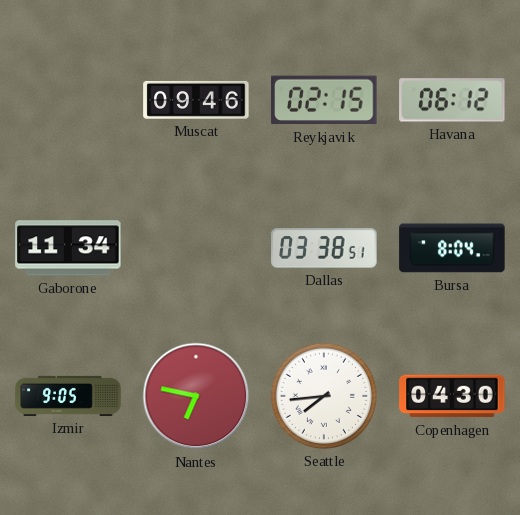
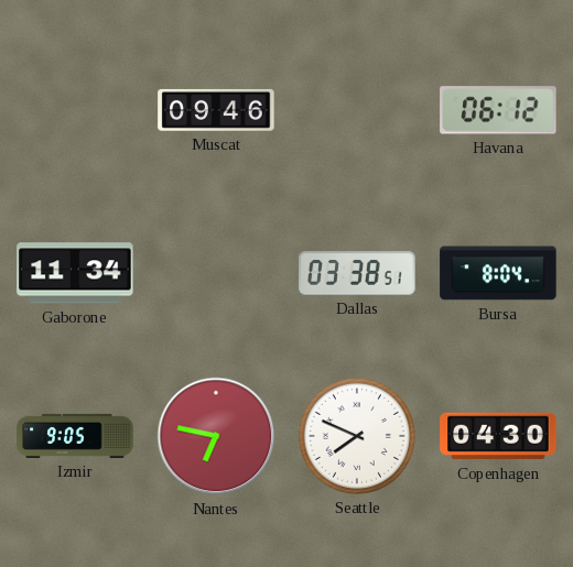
Reykjavik: 02:15 -> none
Seattle: 7:44 -> 7:49
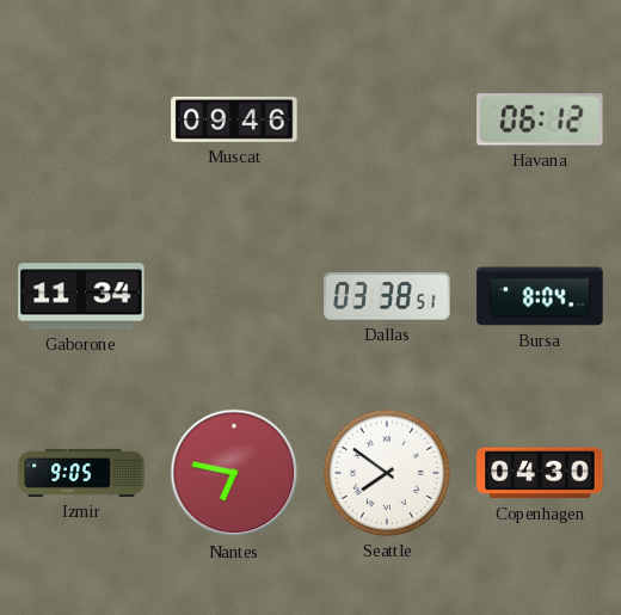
Seattle: 7:49 -> 7:51
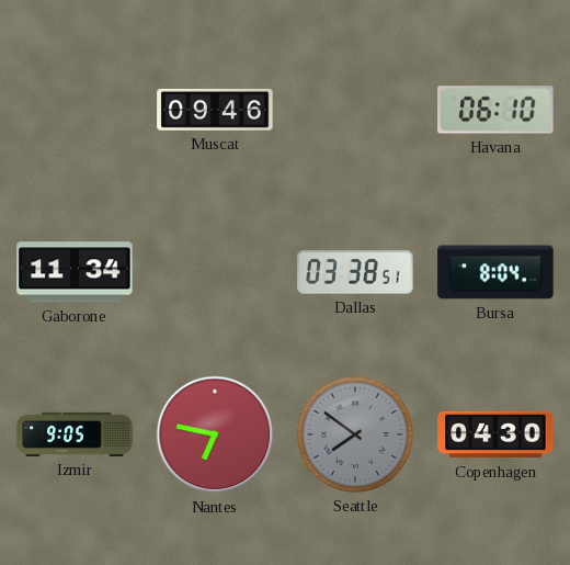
Havana: 06:12 -> 06:10
Seattle dial: white -> grey
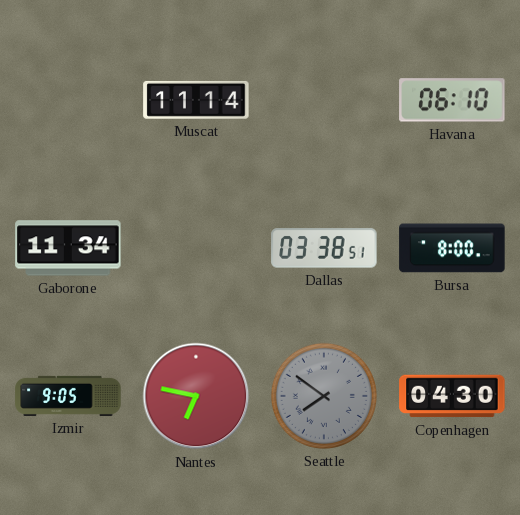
Muscat: 09:46 -> 11:14
Bursa: 8:04 -> 8:00
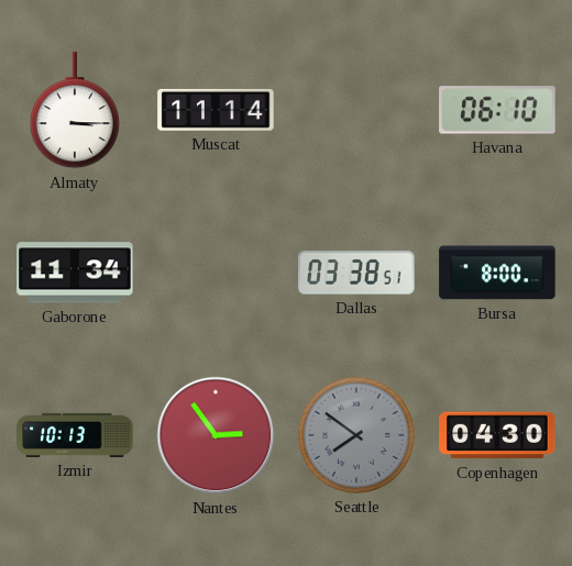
Almaty: none -> 3:15
Izmir: 9:05 -> 10:13
Nantes: 6:47 -> 2:54
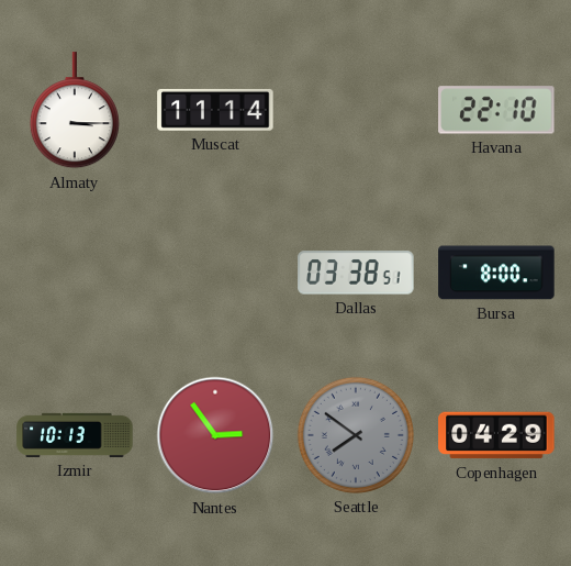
Havana: 06:10 -> 22:10
Gaborone: 11:34 -> none
Copenhagen: 04:30 -> 04:29
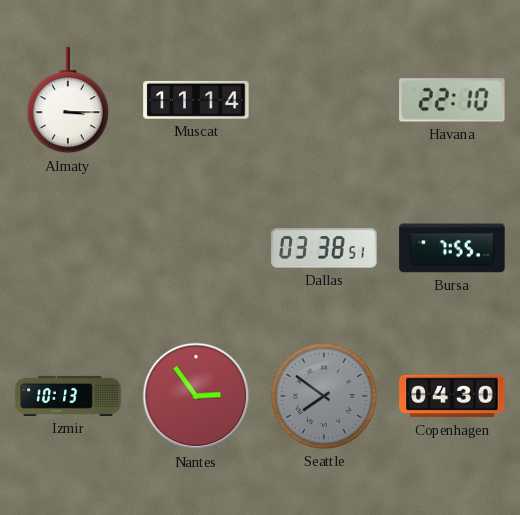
Bursa: 8:00 -> 7:55
Copenhagen: 04:29 -> 04:30
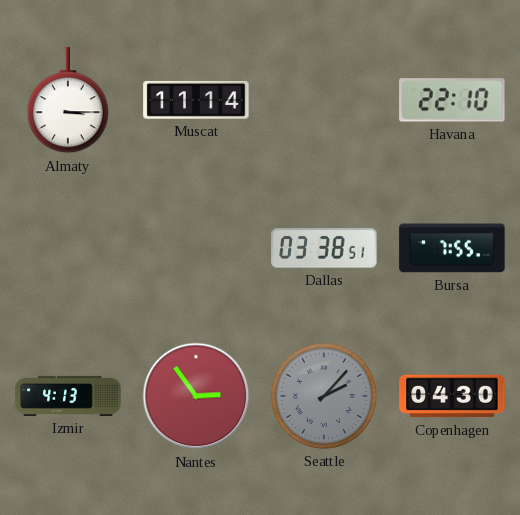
Izmir: 10:13 -> 4:13
Seattle: 7:51 -> 2:07
